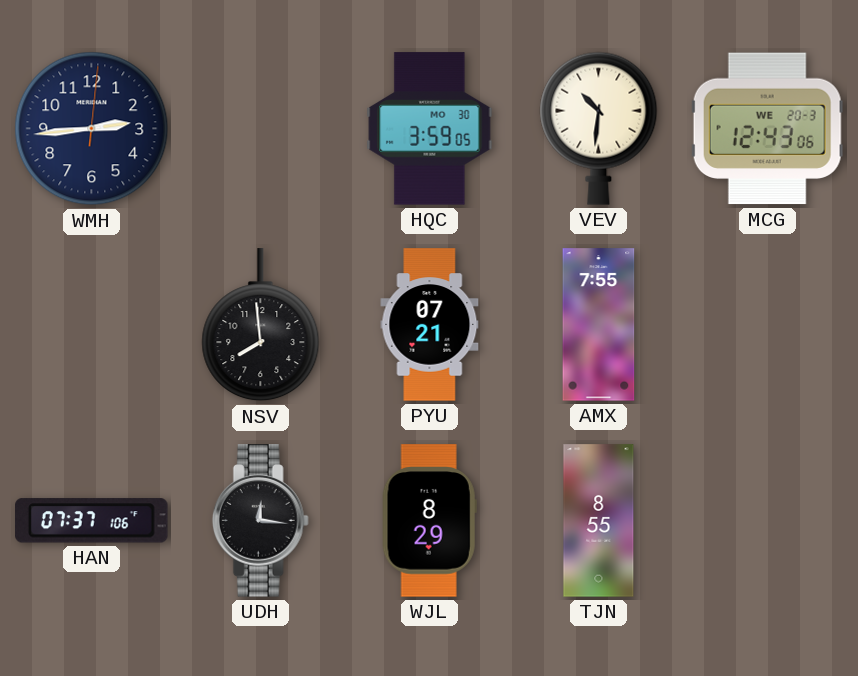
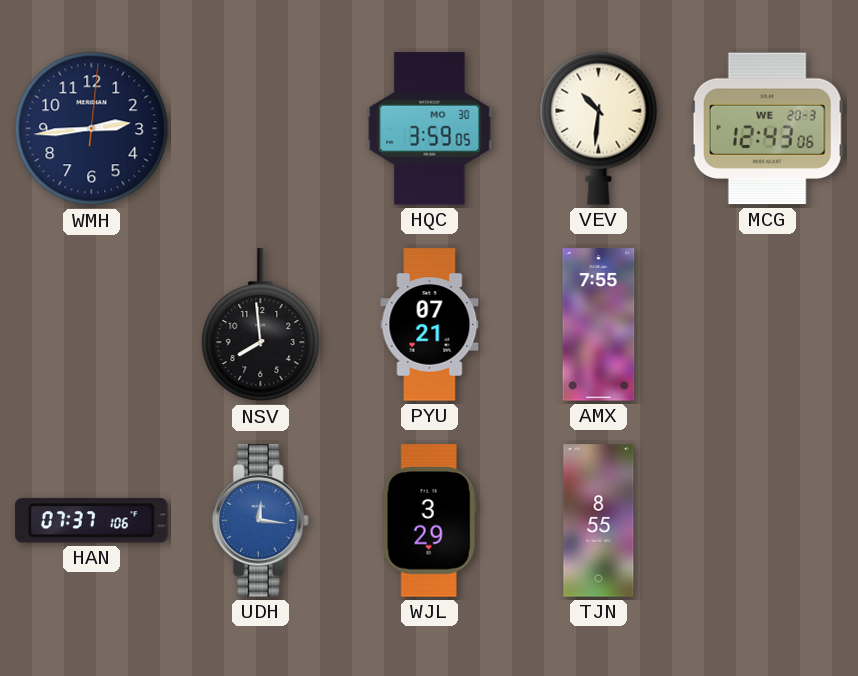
UDH dial: black -> blue
WJL: 8:29 -> 3:29
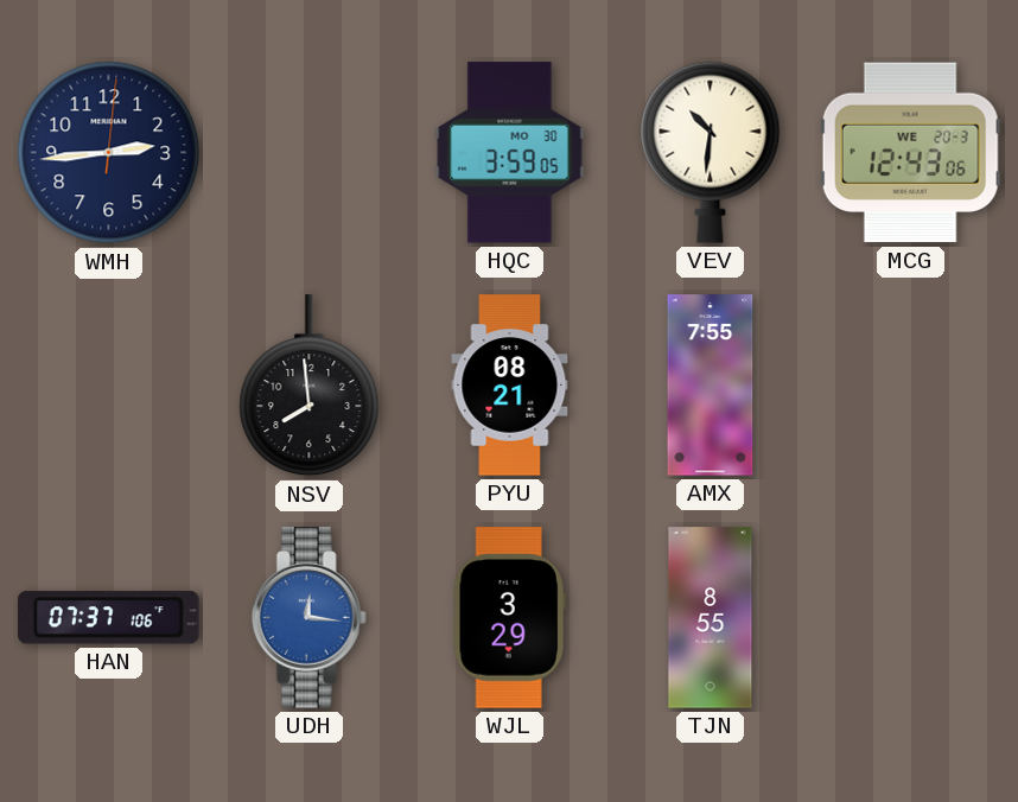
PYU: 07:21 -> 08:21
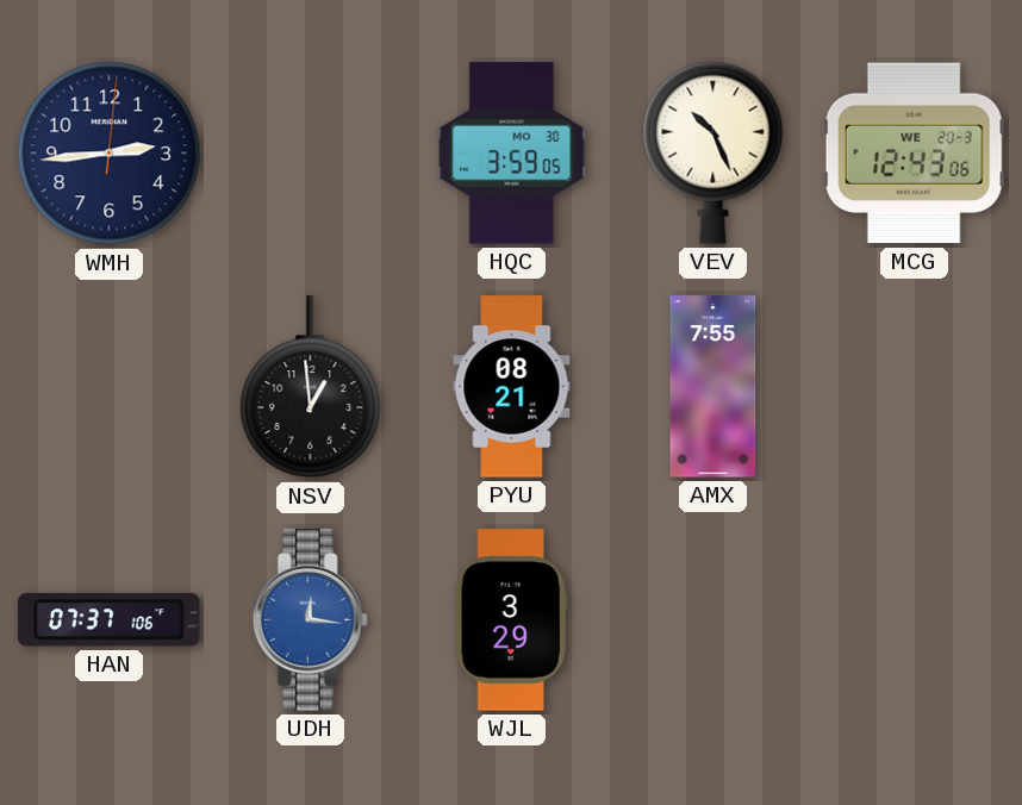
VEV: 10:31 -> 10:26
NSV: 7:59 -> 12:59
TJN: 8:55 -> none
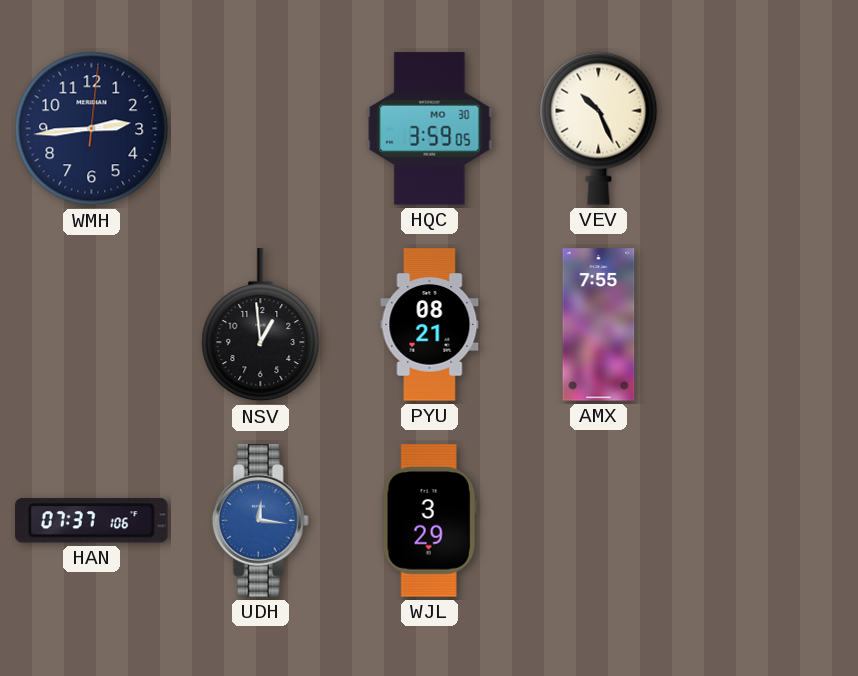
MCG: 12:43 -> none
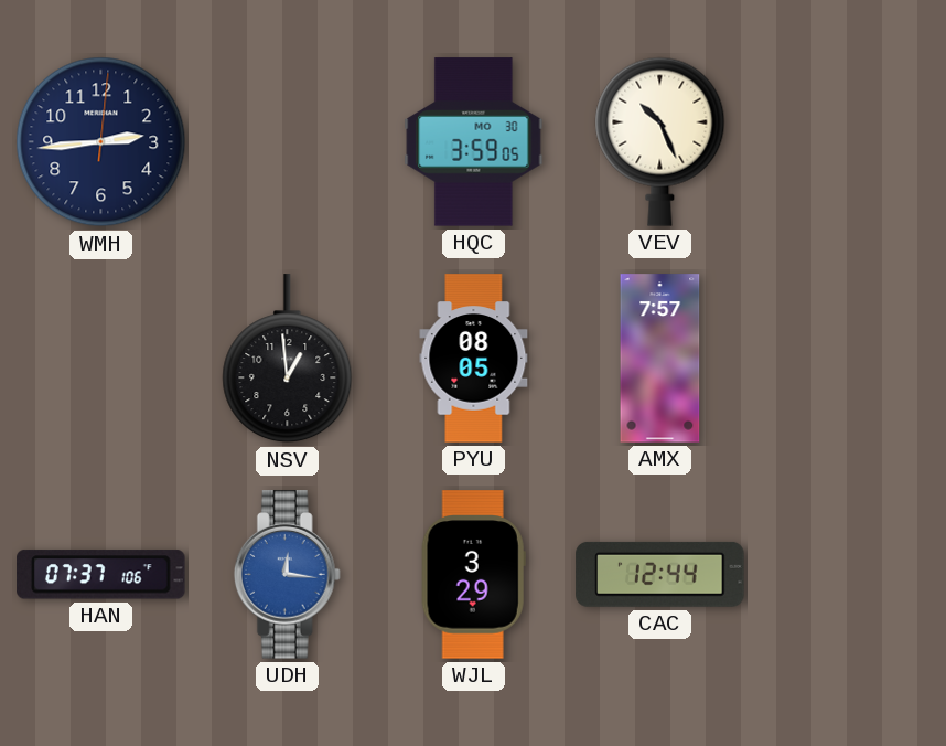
PYU: 08:21 -> 08:05
AMX: 7:55 -> 7:57
CAC: none -> 12:44
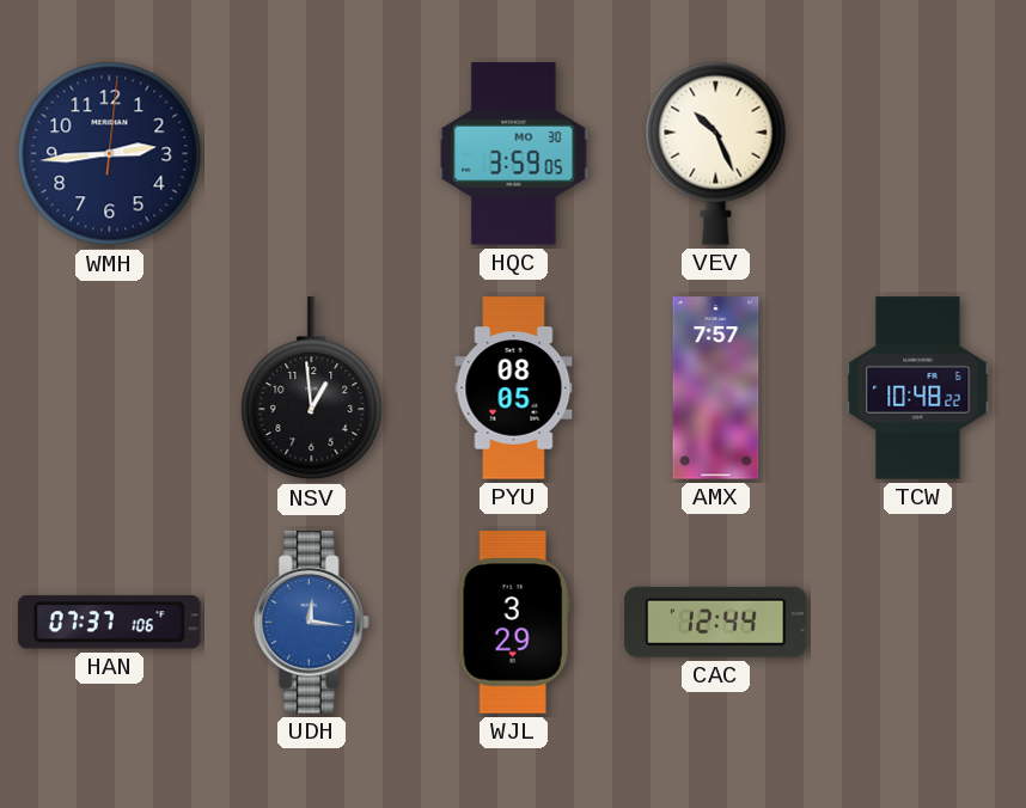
TCW: none -> 10:48
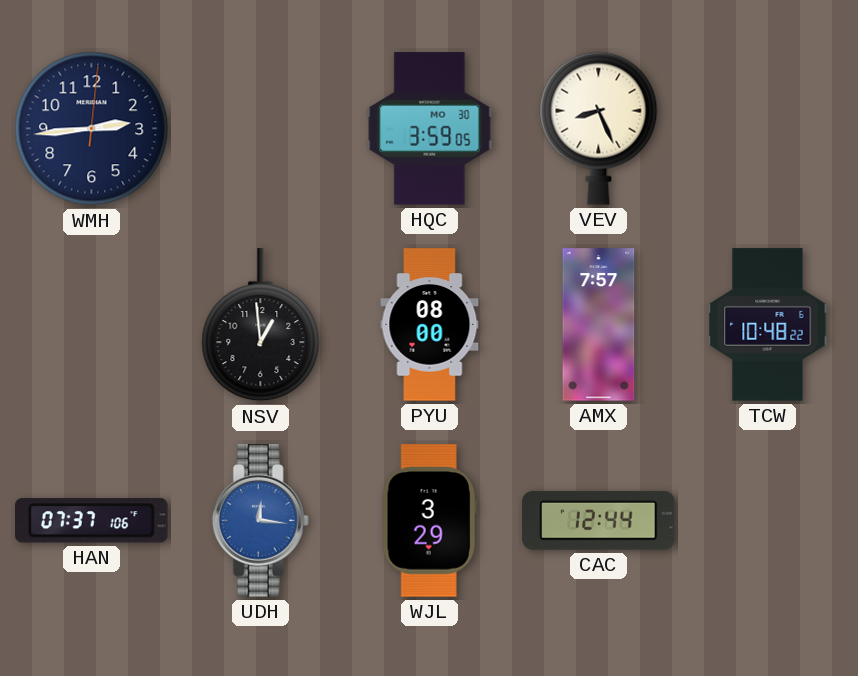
VEV: 10:26 -> 8:26
PYU: 08:05 -> 08:00
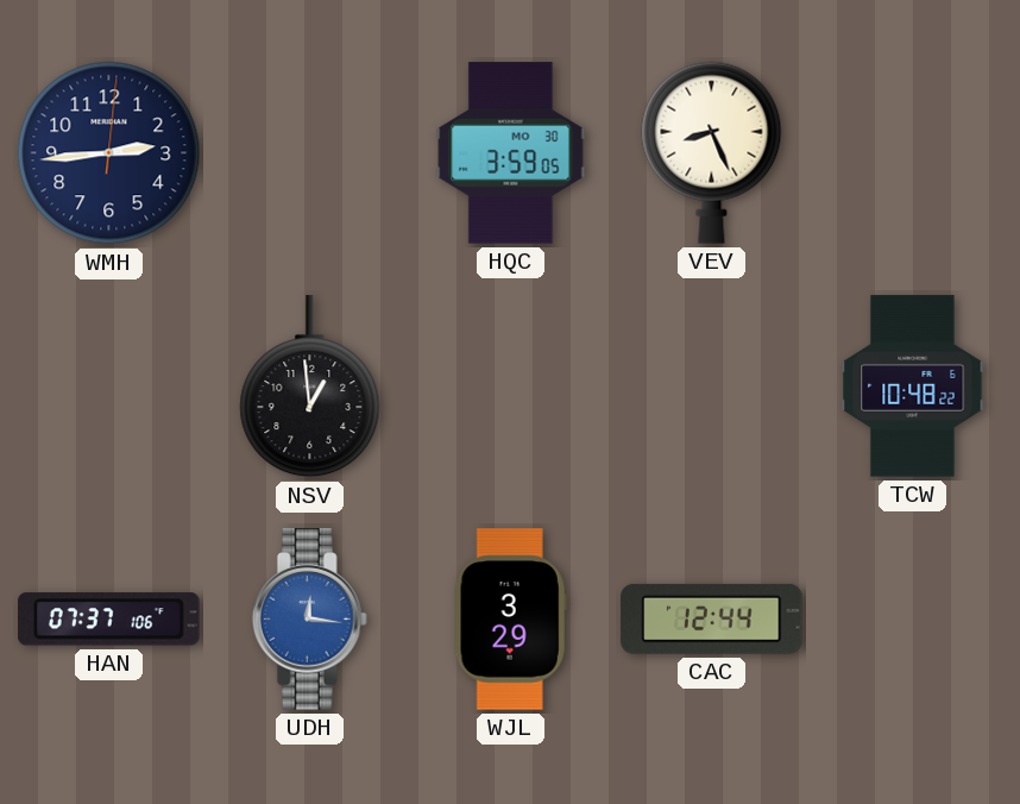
PYU: 08:00 -> none
AMX: 7:57 -> none
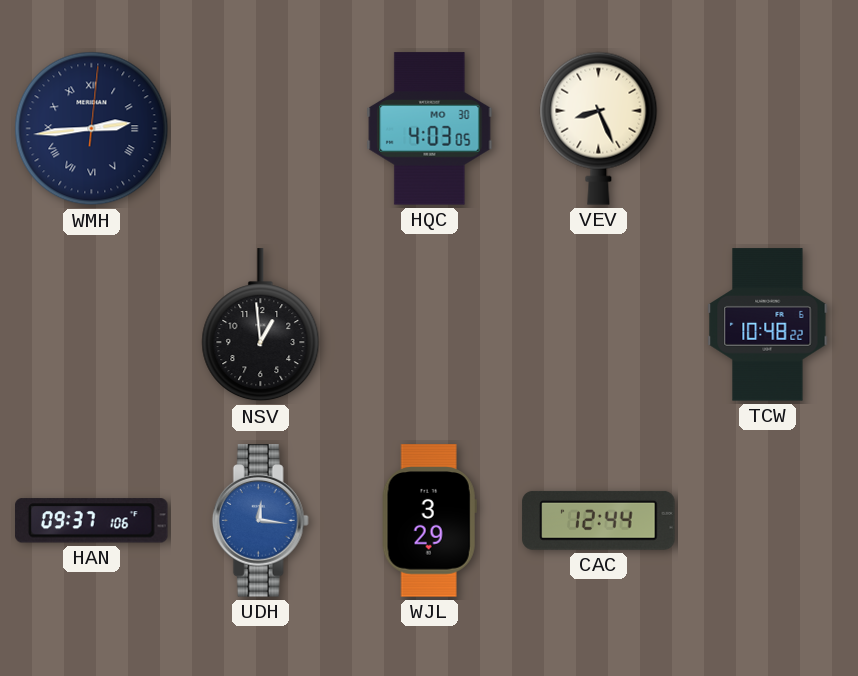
WMH numerals: Arabic -> Roman
HQC: 3:59 -> 4:03
HAN: 07:37 -> 09:37
